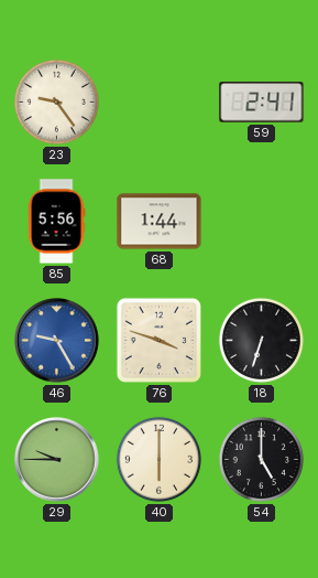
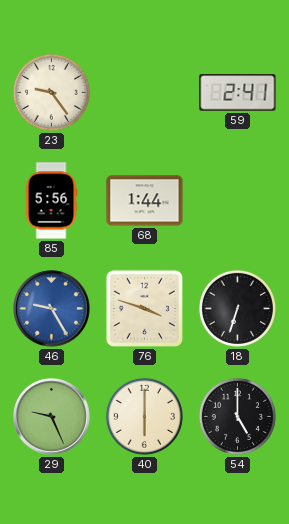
29: 9:45 -> 9:26
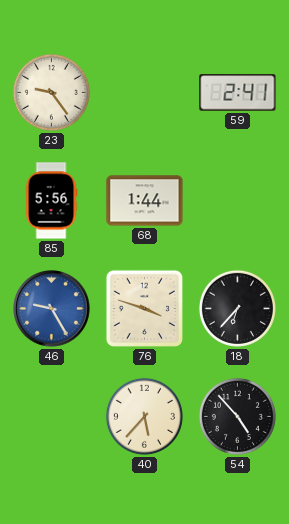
18: 6:33 -> 6:37
29: 9:26 -> none
40: 6:00 -> 5:37
54: 5:00 -> 4:53
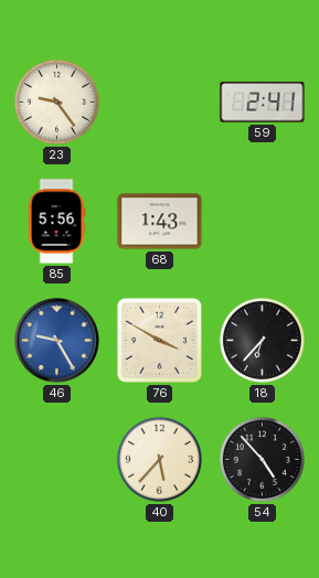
68: 1:44 -> 1:43
76: 3:48 -> 3:50
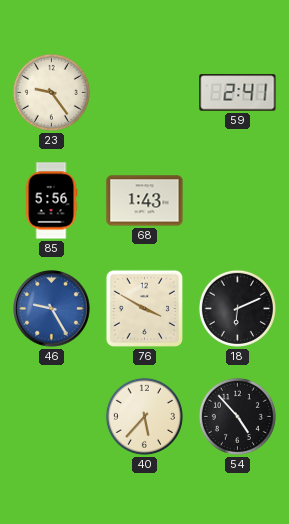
18: 6:37 -> 6:11
